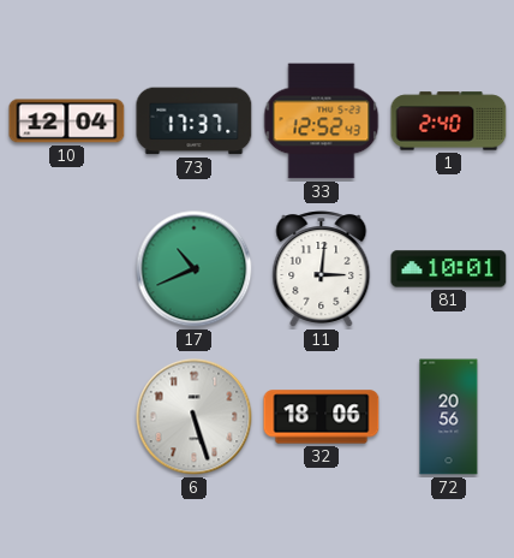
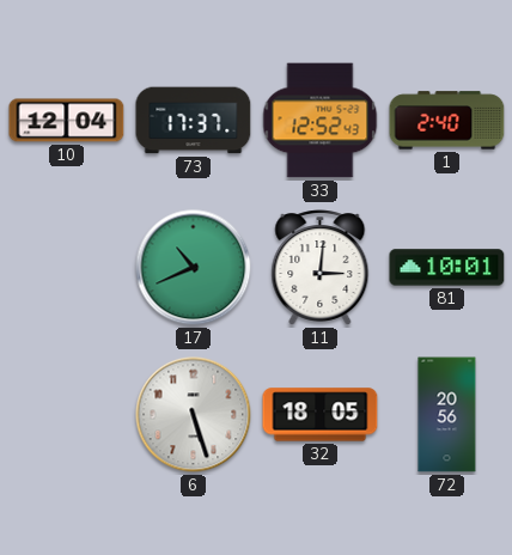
32: 18:06 -> 18:05
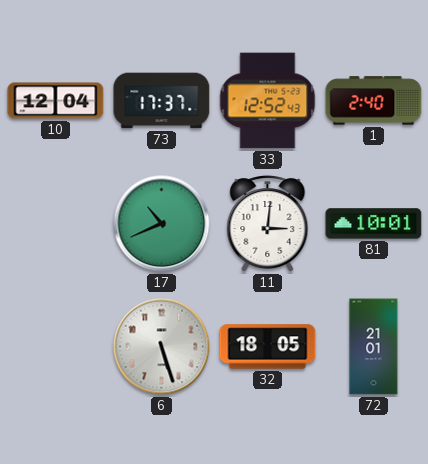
72: 20:56 -> 21:01
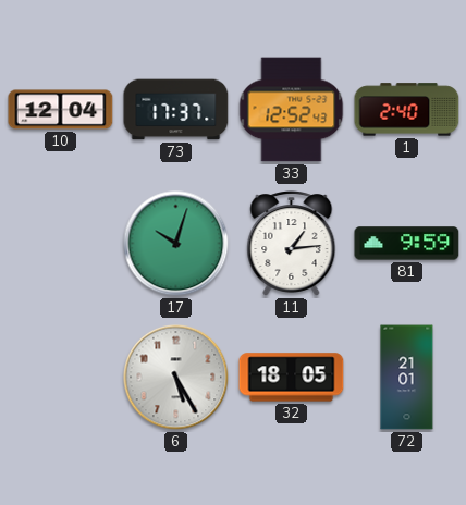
17: 10:41 -> 10:03
11: 3:01 -> 1:14
81: 10:01 -> 9:59
6: 5:27 -> 5:25
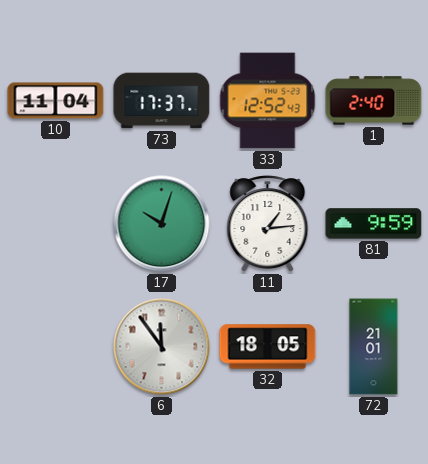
10: 12:04 -> 11:04
6: 5:25 -> 11:54
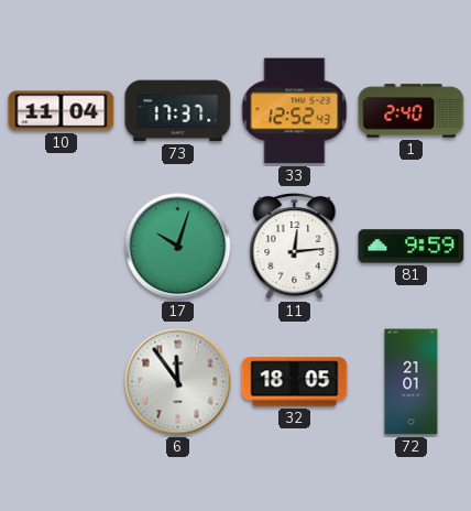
11: 1:14 -> 12:14
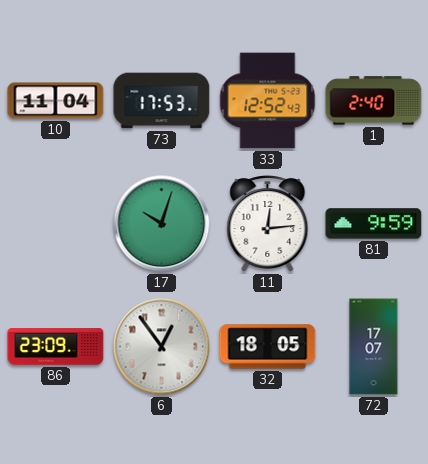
73: 17:37 -> 17:53
86: none -> 23:09
6: 11:54 -> 12:54
72: 21:01 -> 17:07
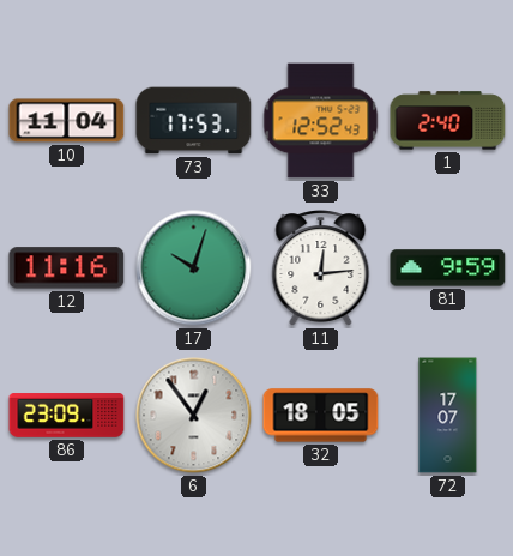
12: none -> 11:16
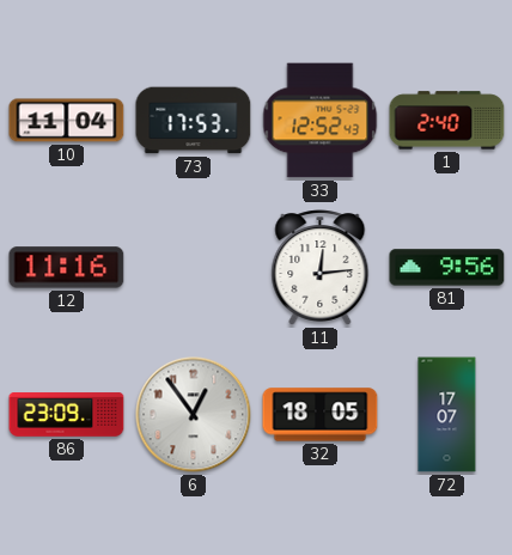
17: 10:03 -> none
81: 9:59 -> 9:56
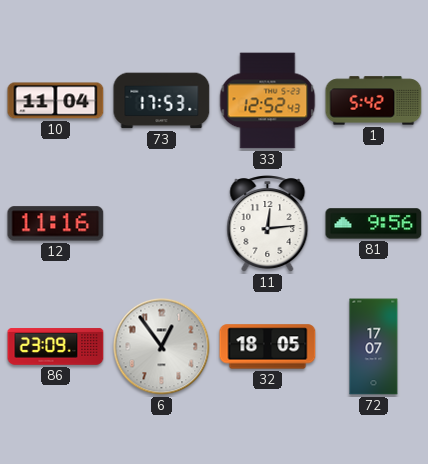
1: 2:40 -> 5:42
